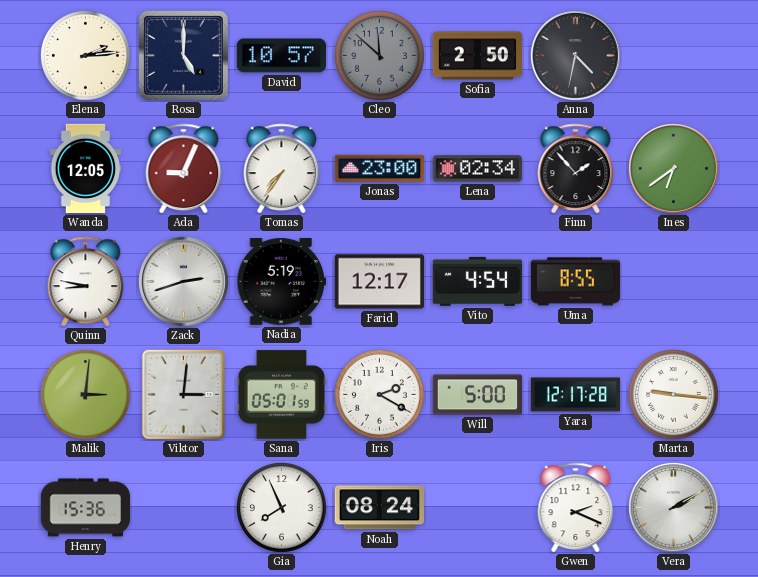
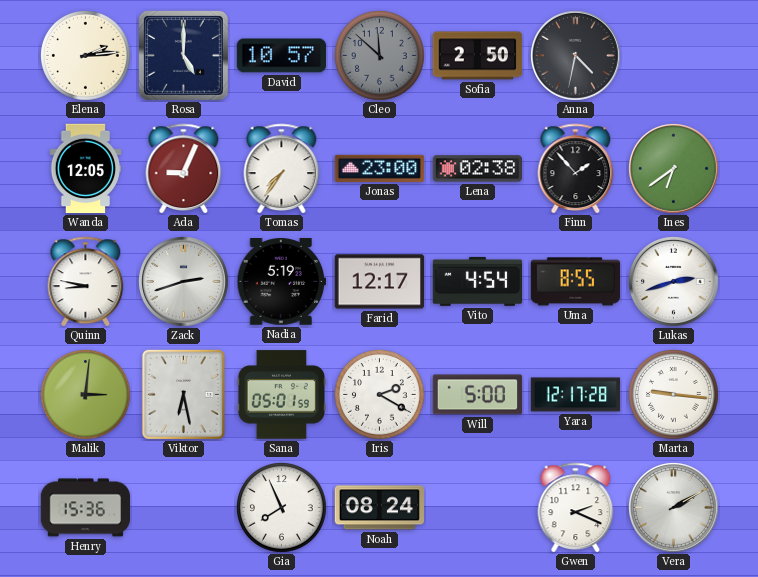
Lena: 02:34 -> 02:38
Lukas: none -> 2:42
Viktor: 3:01 -> 6:28
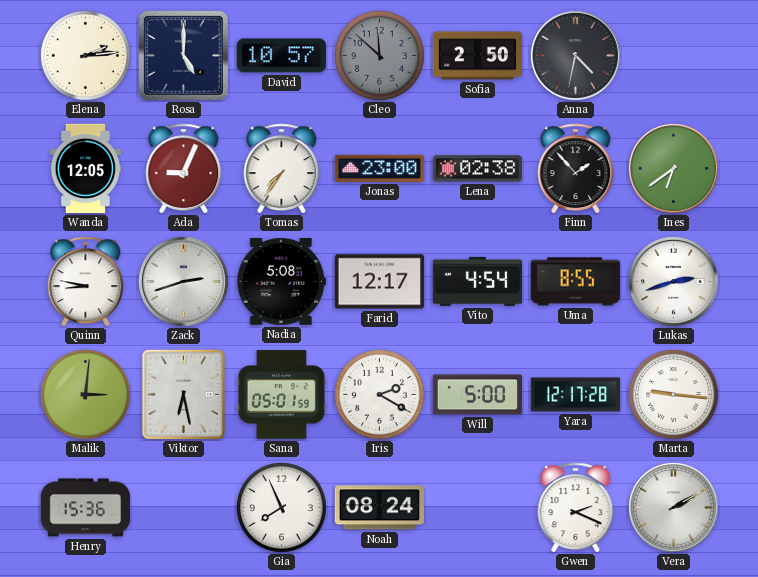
Nadia: 5:19 -> 5:08
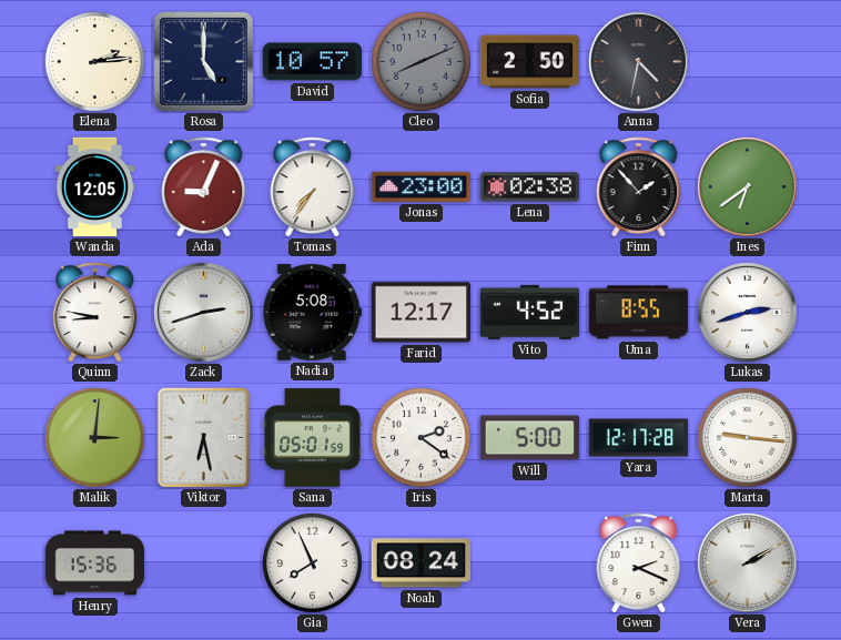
Cleo: 11:52 -> 8:11
Vito: 4:54 -> 4:52
Iris: 2:20 -> 2:21
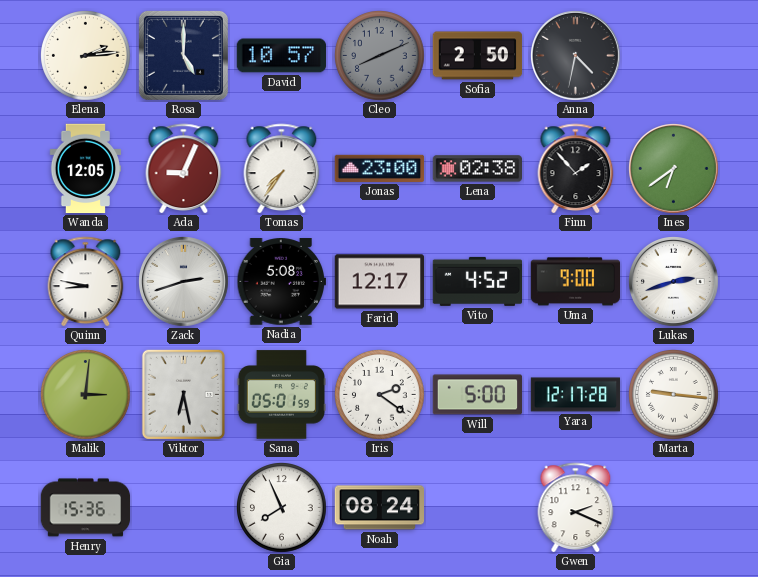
Uma: 8:55 -> 9:00
Vera: 2:10 -> none
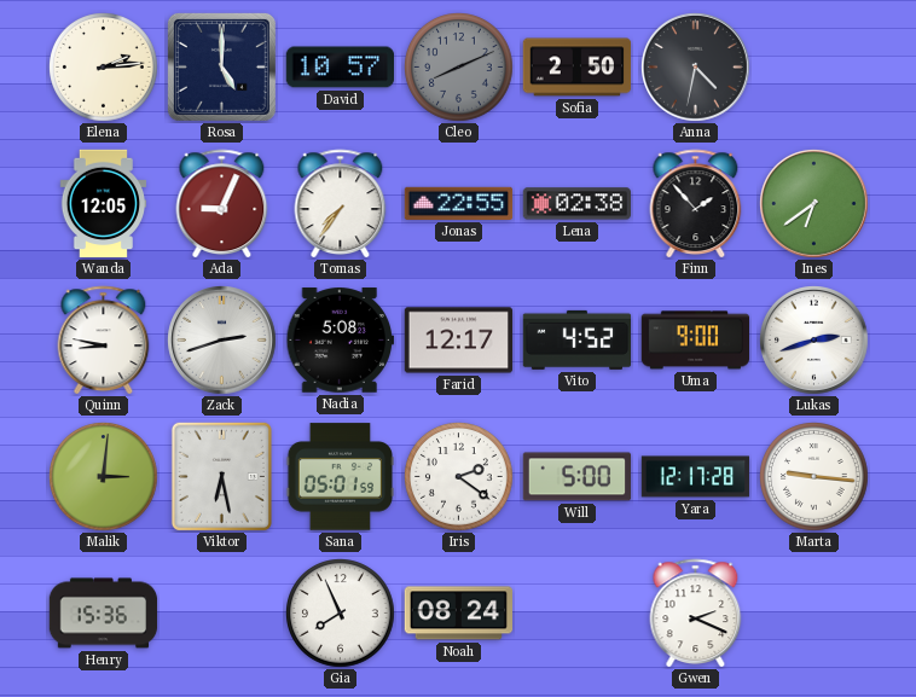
Jonas: 23:00 -> 22:55
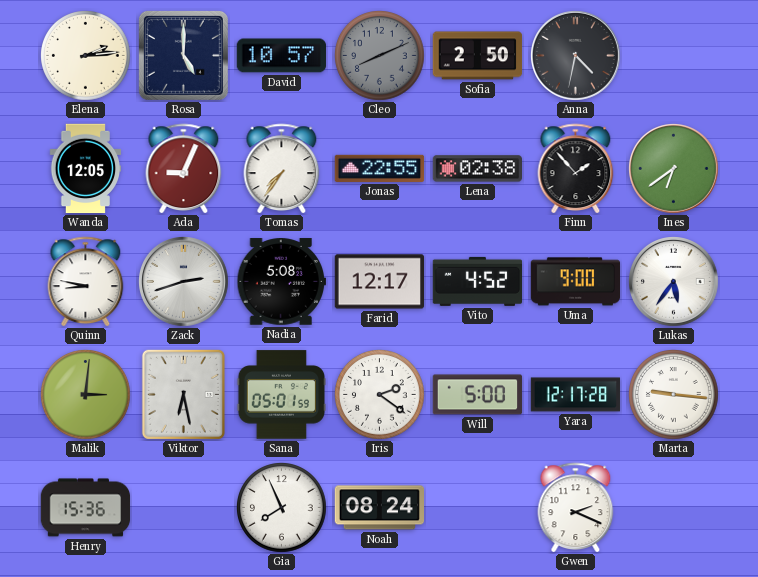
Lukas: 2:42 -> 5:36
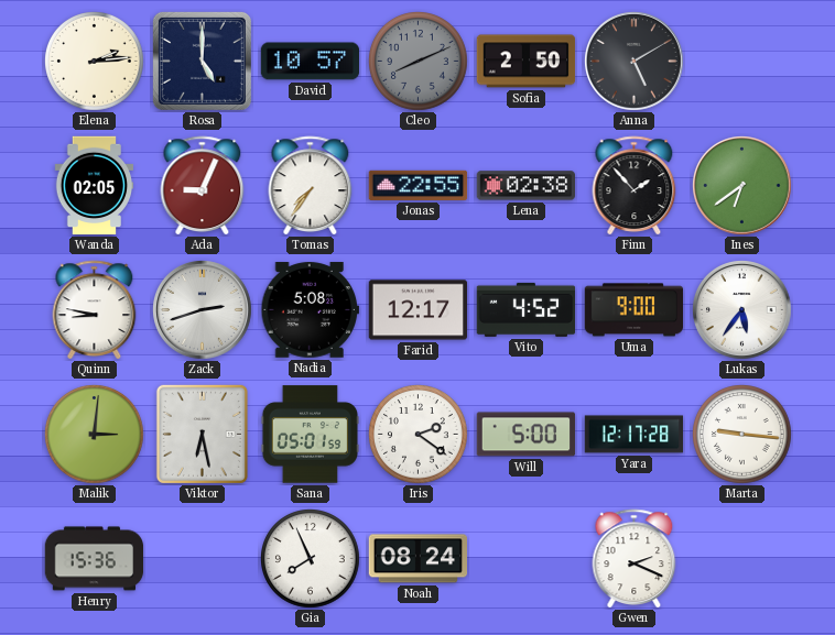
Anna: 4:32 -> 5:10
Wanda: 12:05 -> 02:05
